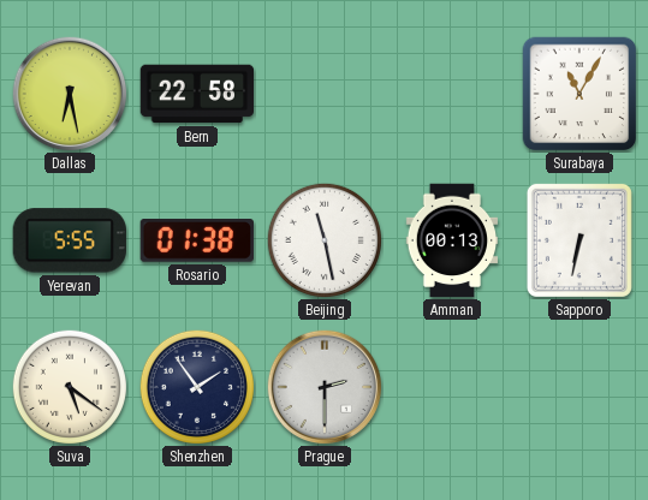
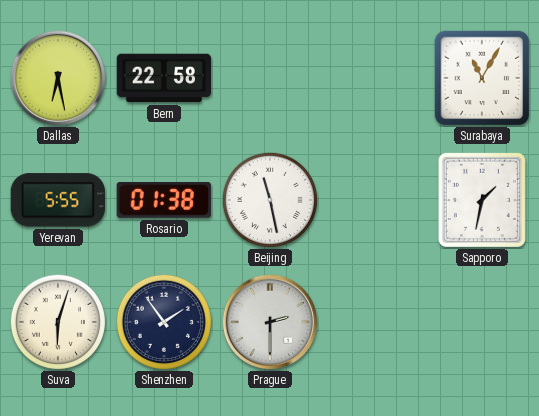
Amman: 00:13 -> none
Sapporo: 6:32 -> 1:32
Suva: 5:21 -> 6:03
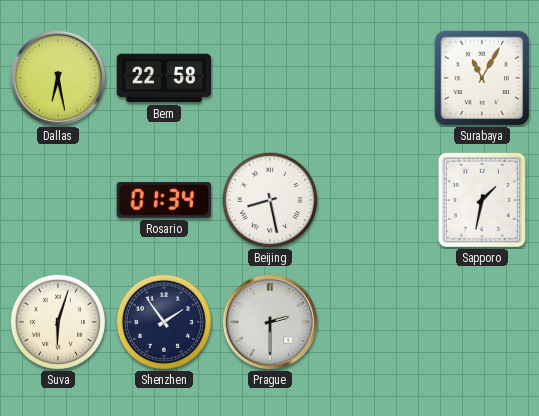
Yerevan: 5:55 -> none
Rosario: 01:38 -> 01:34
Beijing: 11:28 -> 8:28
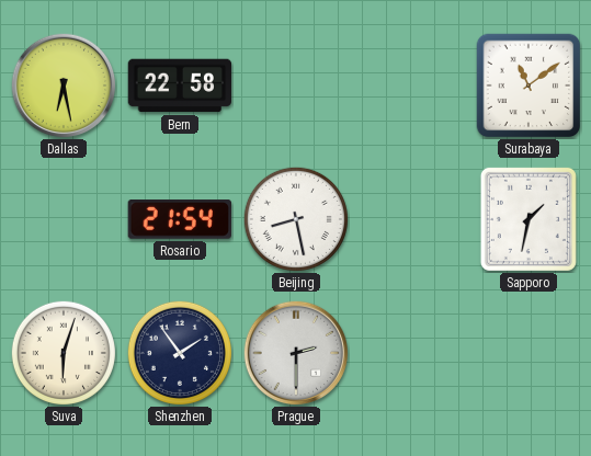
Surabaya: 11:05 -> 11:09
Rosario: 01:34 -> 21:54
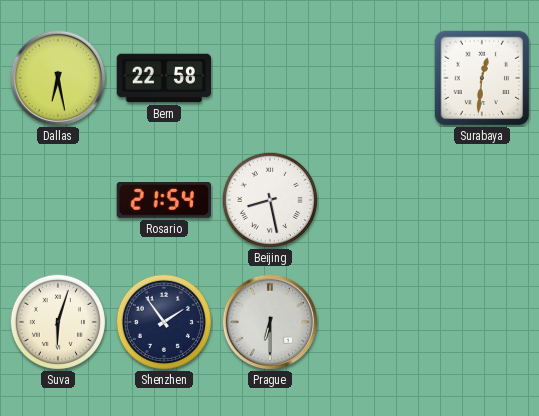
Surabaya: 11:09 -> 12:31
Sapporo: 1:32 -> none
Prague: 2:30 -> 6:30
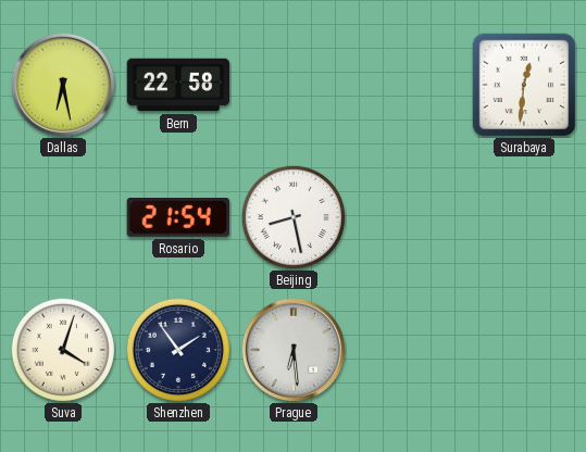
Suva: 6:03 -> 4:03
Prague: 6:30 -> 6:29
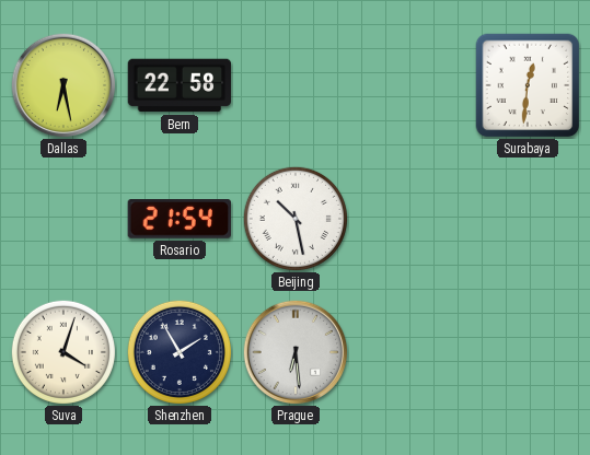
Beijing: 8:28 -> 10:28
Shenzhen: 1:54 -> 1:55
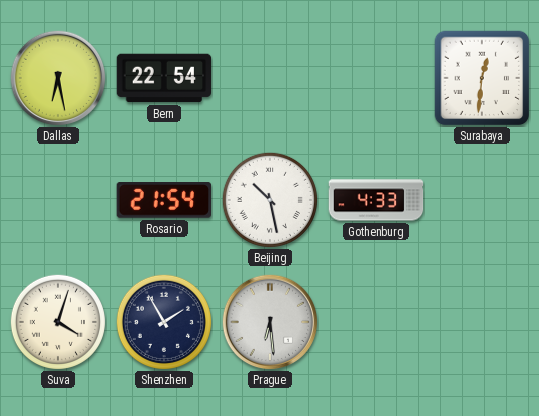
Bern: 22:58 -> 22:54
Gothenburg: none -> 4:33
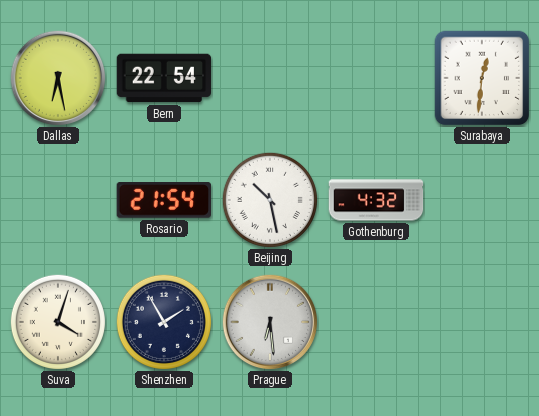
Gothenburg: 4:33 -> 4:32
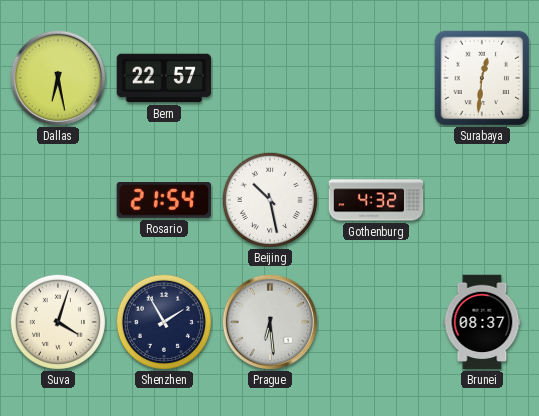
Bern: 22:54 -> 22:57
Brunei: none -> 08:37
